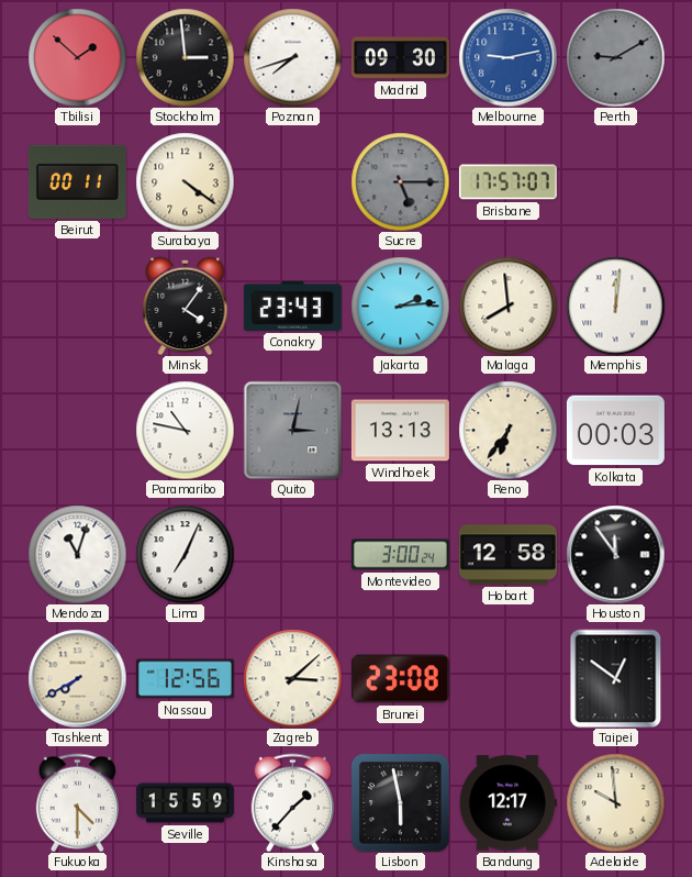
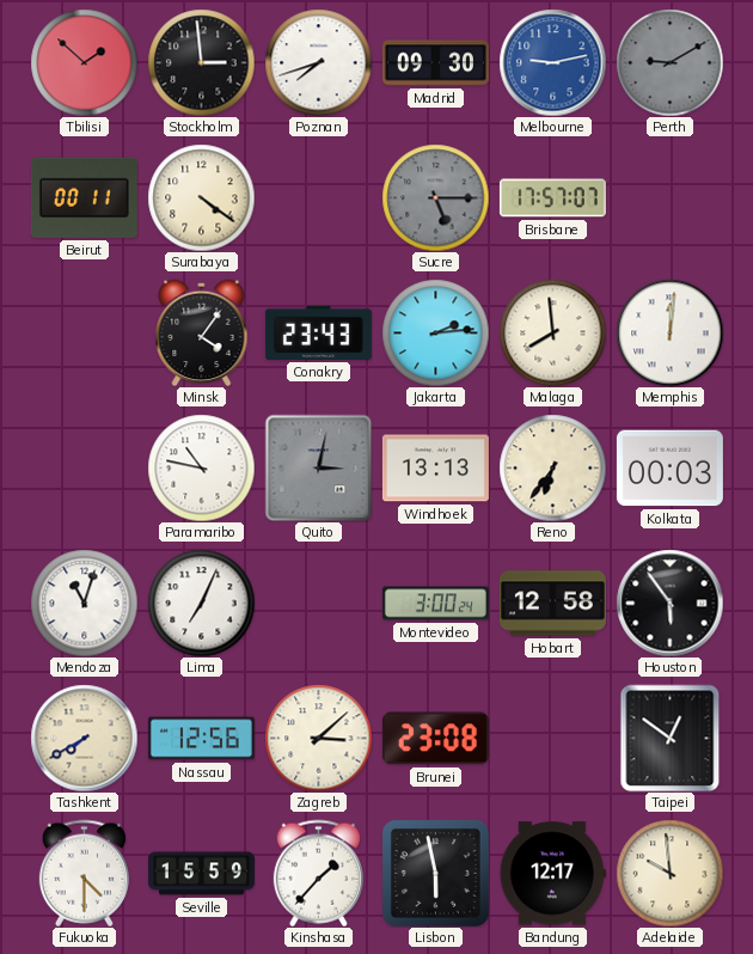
Houston: 11:54 -> 5:54
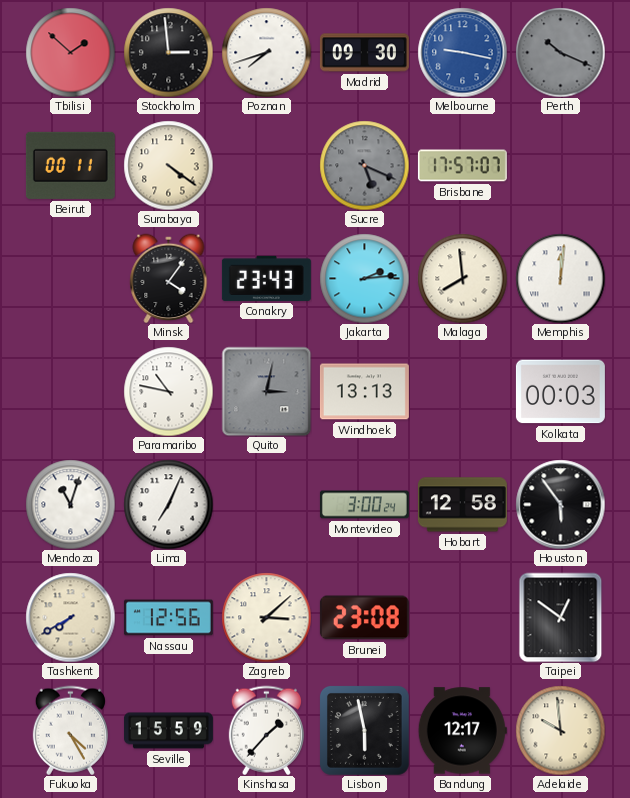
Melbourne: 9:13 -> 9:17
Perth: 9:10 -> 10:19
Sucre: 5:15 -> 5:19
Reno: 6:36 -> none
Fukuoka: 4:30 -> 4:25
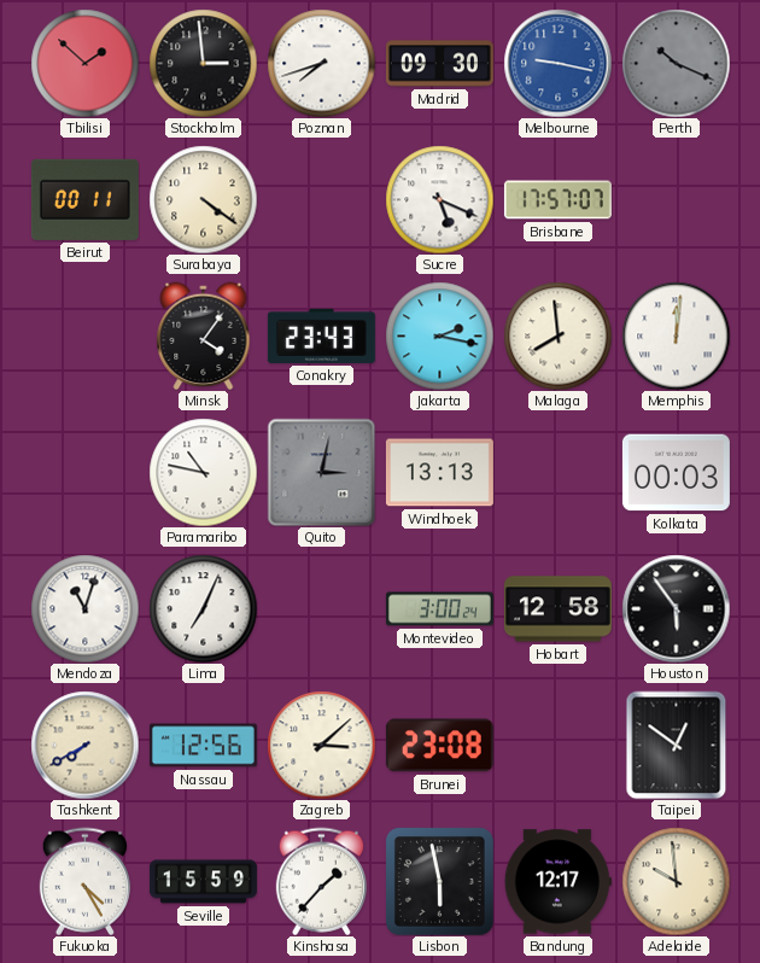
Sucre dial: grey -> white
Jakarta: 2:14 -> 2:17
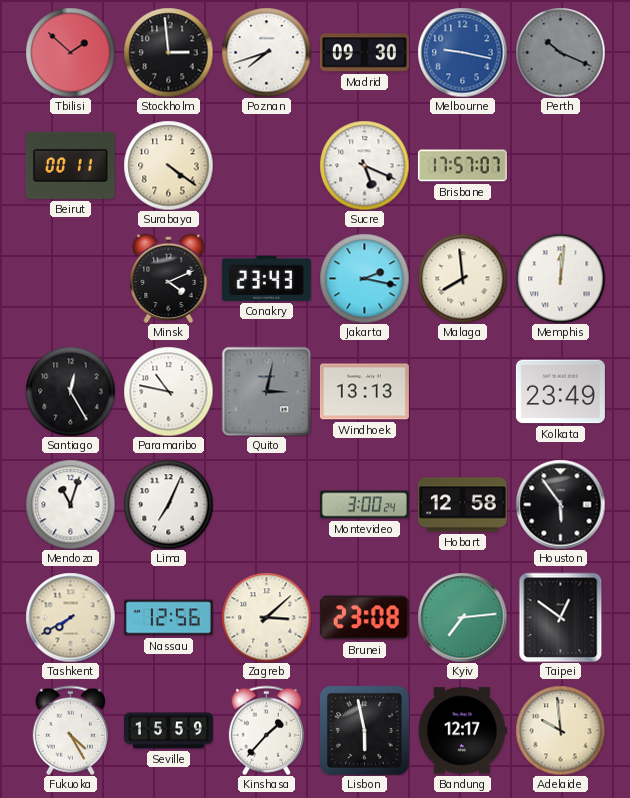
Minsk: 4:06 -> 4:11
Santiago: none -> 12:25
Kolkata: 00:03 -> 23:49
Kyiv: none -> 7:14
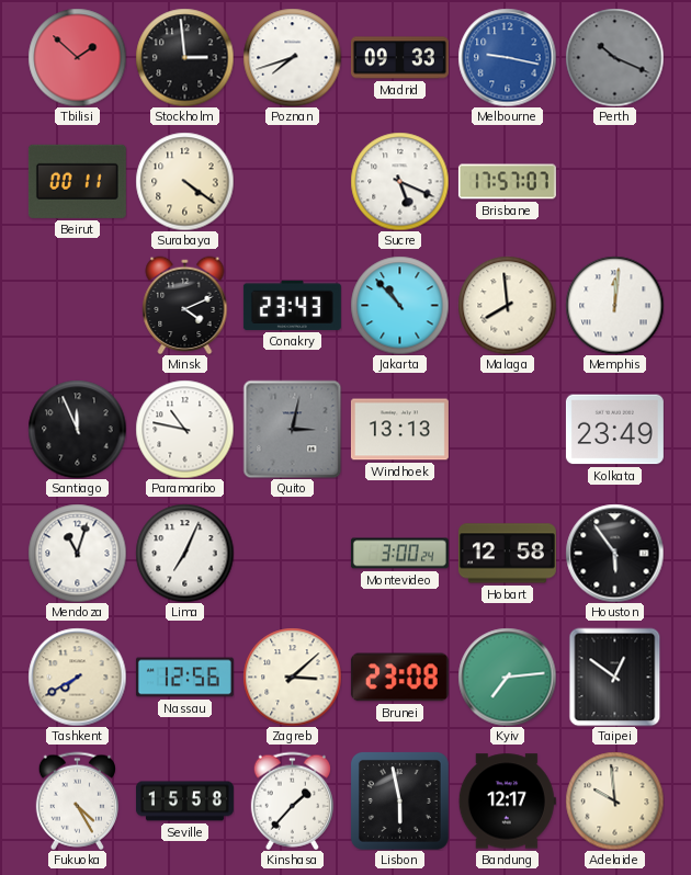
Madrid: 09:30 -> 09:33
Jakarta: 2:17 -> 10:53
Santiago: 12:25 -> 11:56
Seville: 15:59 -> 15:58
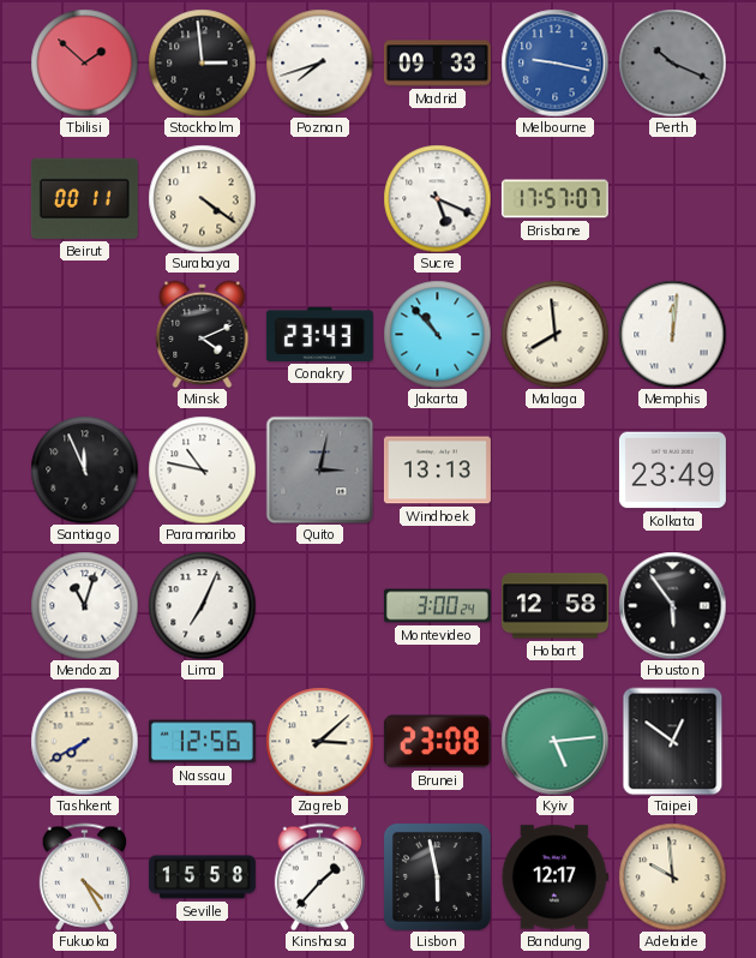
Kyiv: 7:14 -> 5:14
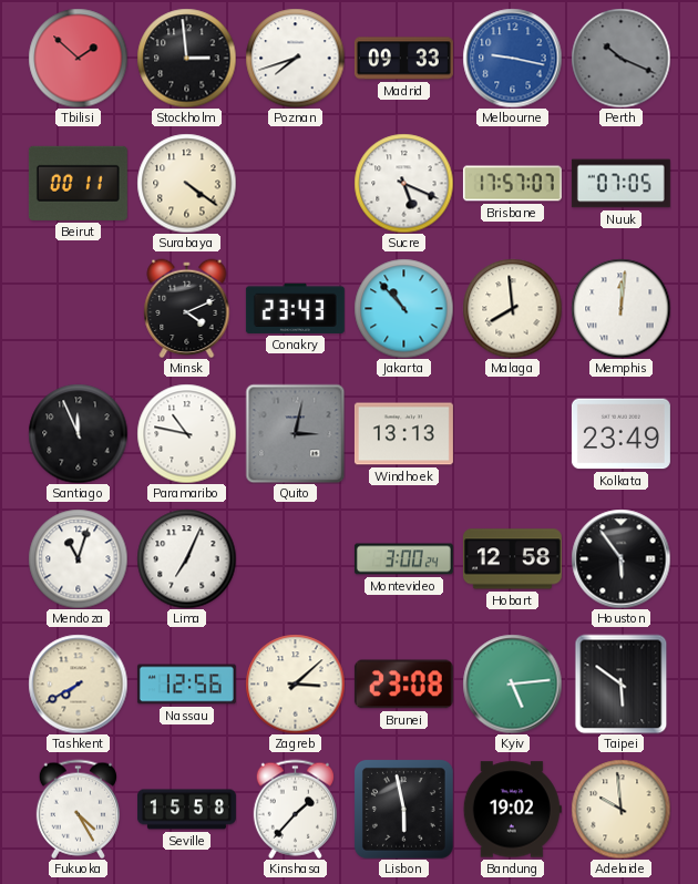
Nuuk: none -> 07:05
Taipei: 12:51 -> 5:51
Bandung: 12:17 -> 19:02
